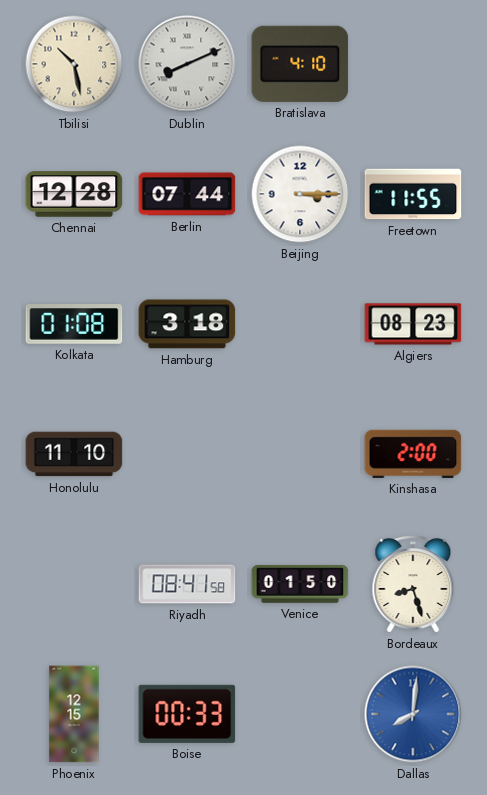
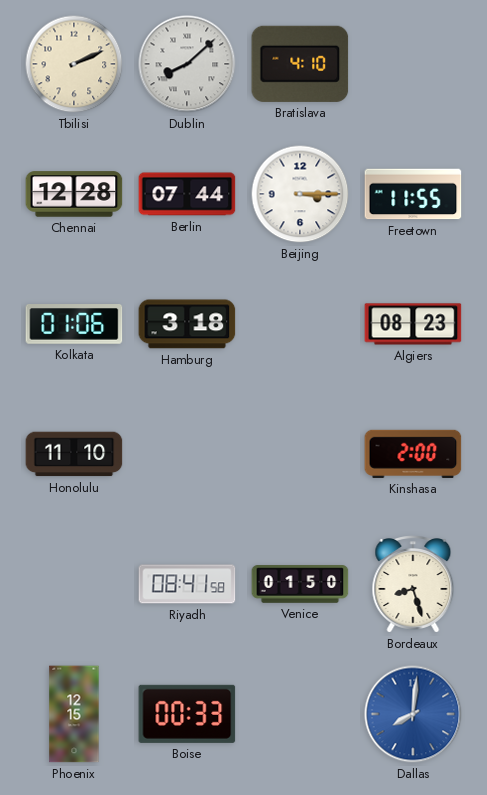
Tbilisi: 10:28 -> 2:11
Dublin: 8:11 -> 8:08
Kolkata: 01:08 -> 01:06
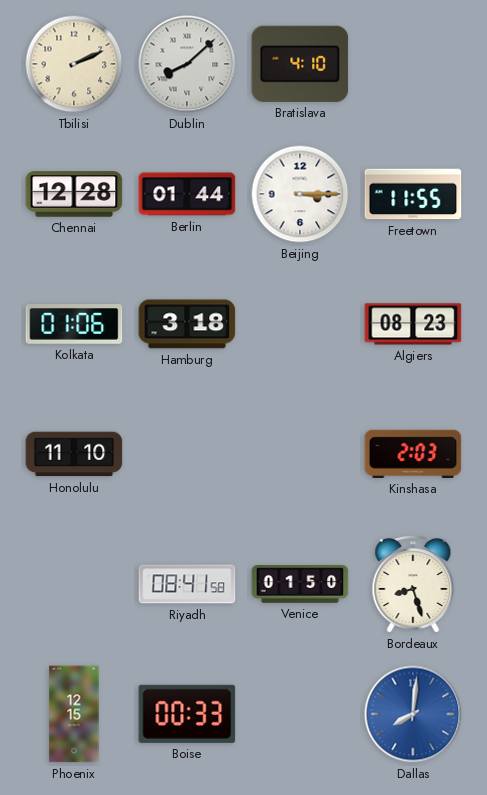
Berlin: 07:44 -> 01:44
Kinshasa: 2:00 -> 2:03
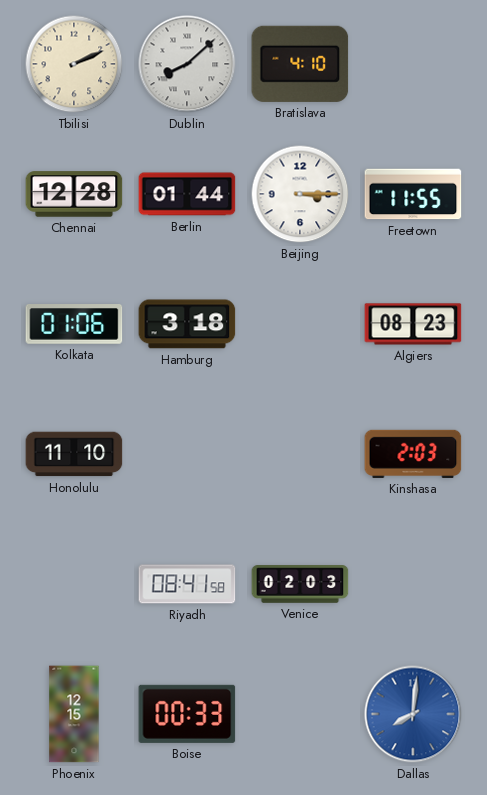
Venice: 01:50 -> 02:03
Bordeaux: 8:27 -> none
